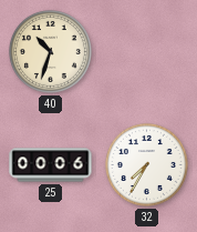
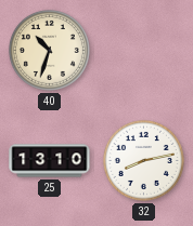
25: 00:06 -> 13:10
32: 7:35 -> 8:13
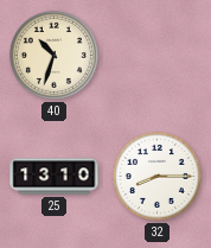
32: 8:13 -> 8:15
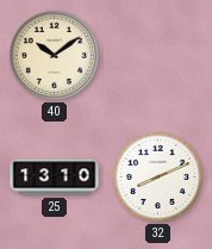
40: 10:33 -> 10:09
32: 8:15 -> 8:11
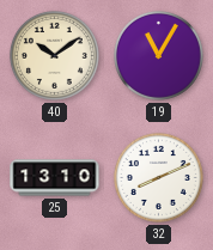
19: none -> 11:05
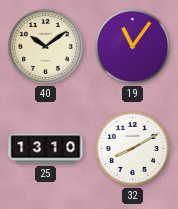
19: 11:05 -> 11:06
32: 8:11 -> 8:10
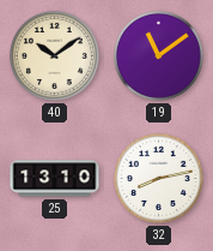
19: 11:06 -> 11:09
32: 8:10 -> 8:13
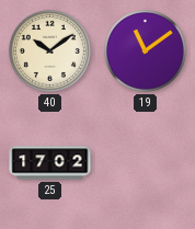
25: 13:10 -> 17:02
32: 8:13 -> none
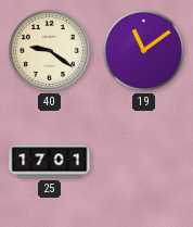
40: 10:09 -> 9:21
25: 17:02 -> 17:01
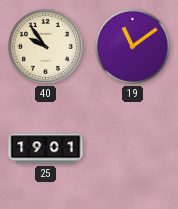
40: 9:21 -> 9:54
25: 17:01 -> 19:01
